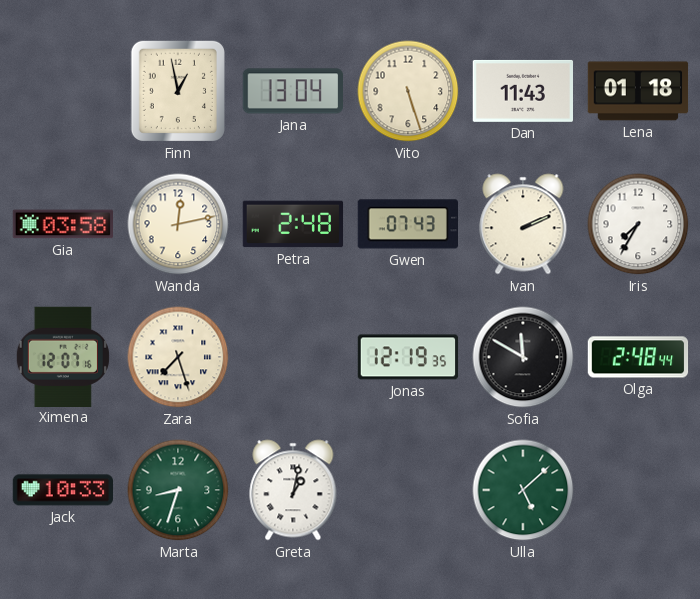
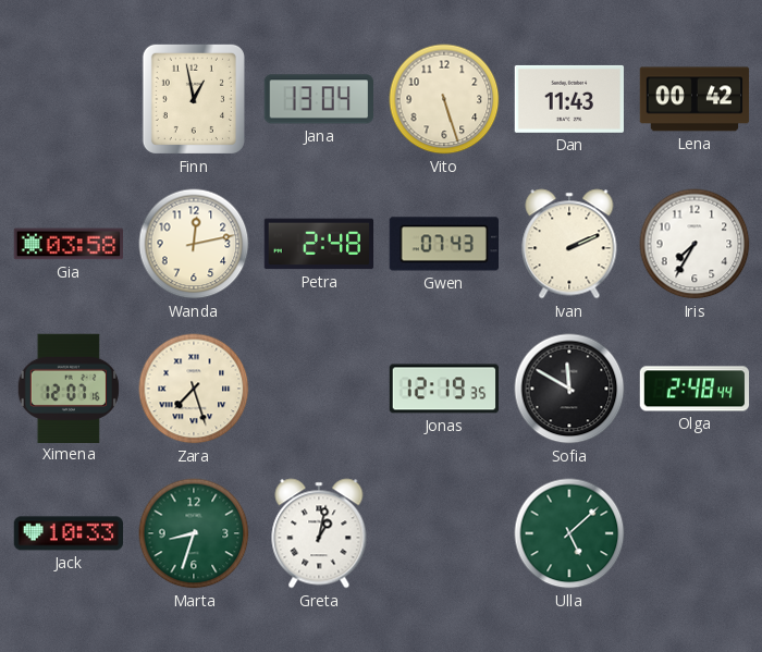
Lena: 01:18 -> 00:42
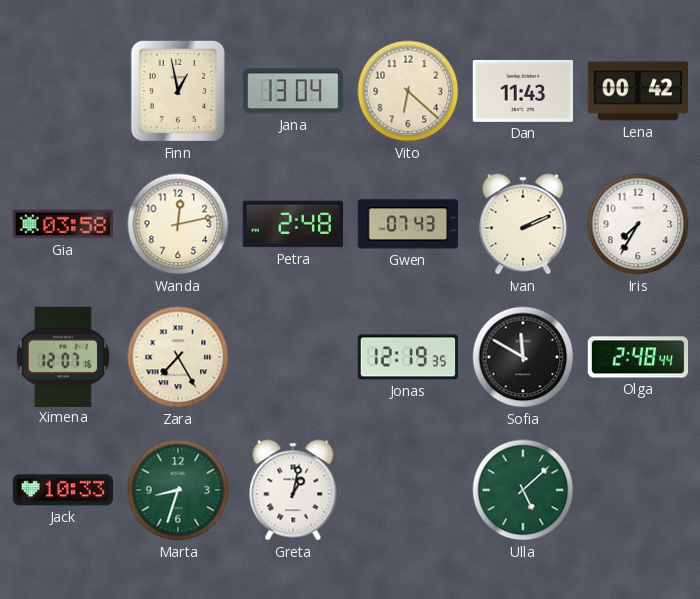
Vito: 5:27 -> 6:22
Zara: 7:27 -> 7:25
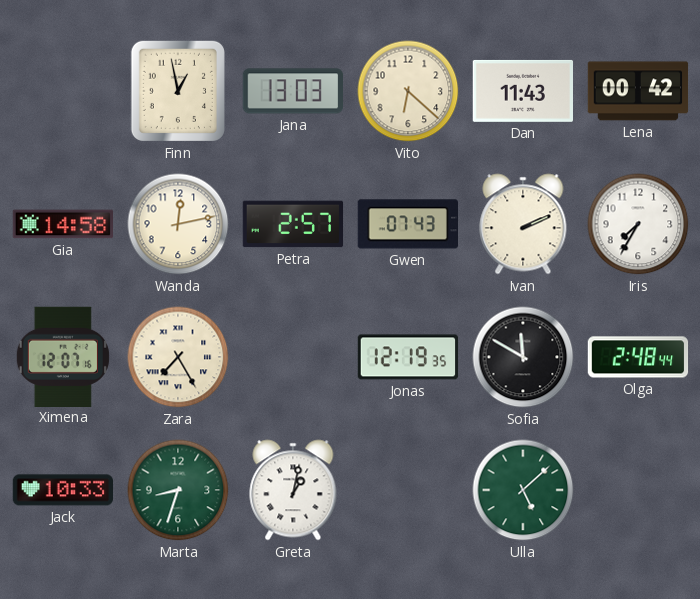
Jana: 13:04 -> 13:03
Gia: 03:58 -> 14:58
Petra: 2:48 -> 2:57
